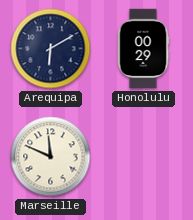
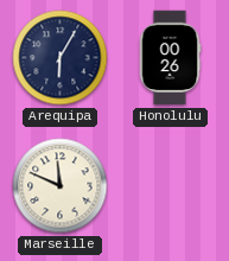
Arequipa: 6:10 -> 6:05
Honolulu: 00:29 -> 00:26
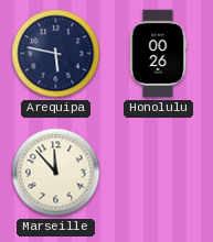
Arequipa: 6:05 -> 5:47
Marseille: 11:49 -> 11:53
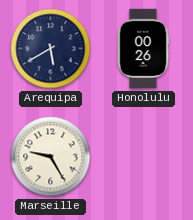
Arequipa: 5:47 -> 5:40
Marseille: 11:53 -> 9:25
